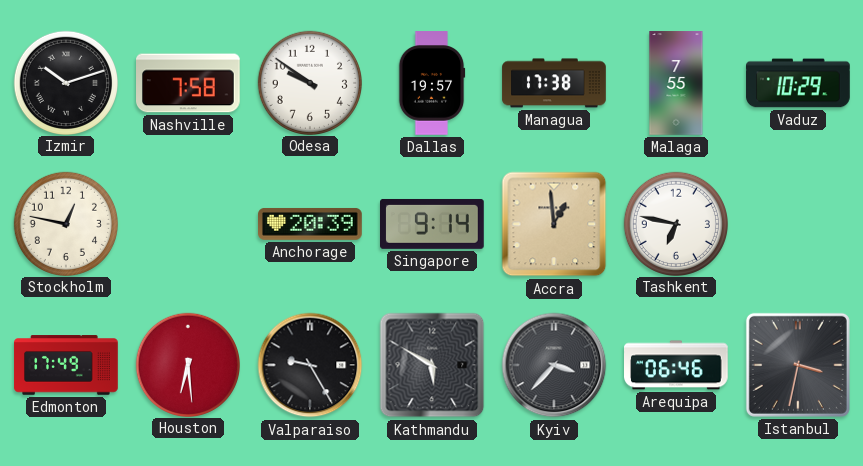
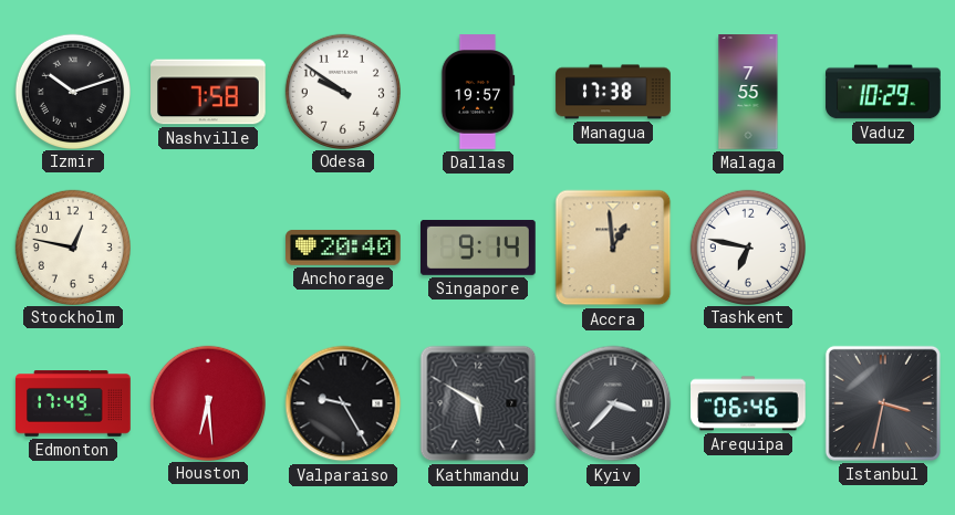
Anchorage: 20:39 -> 20:40
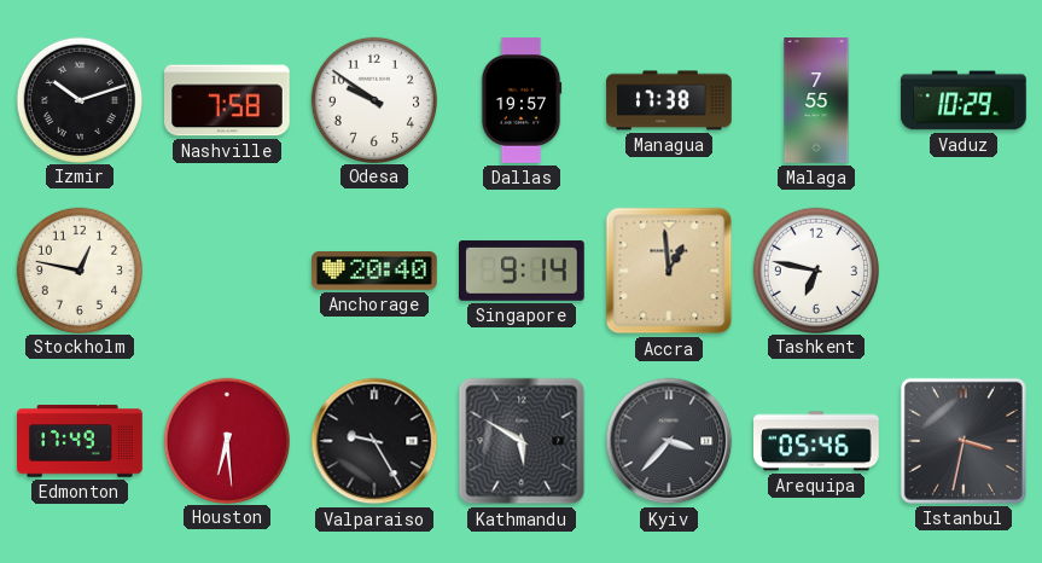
Arequipa: 06:46 -> 05:46
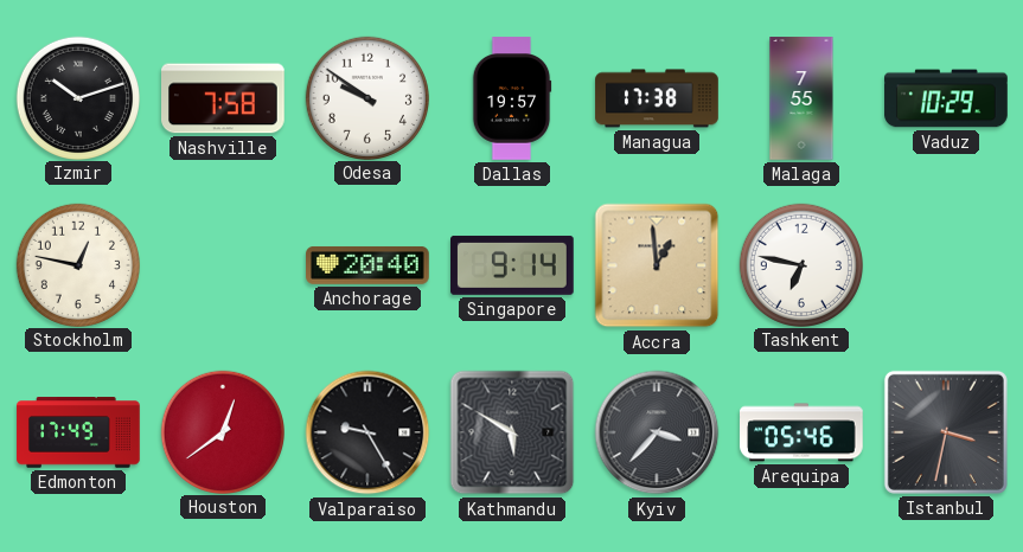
Houston: 6:29 -> 12:39
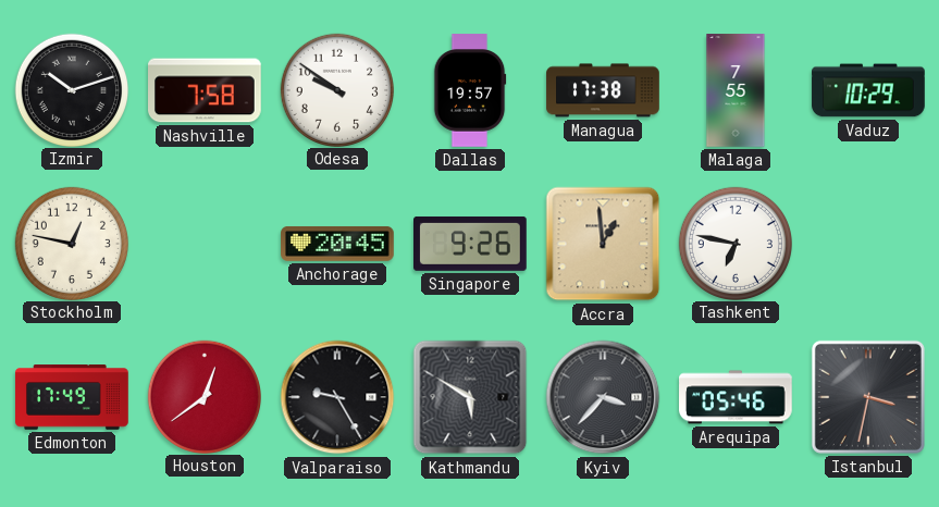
Anchorage: 20:40 -> 20:45
Singapore: 9:14 -> 9:26
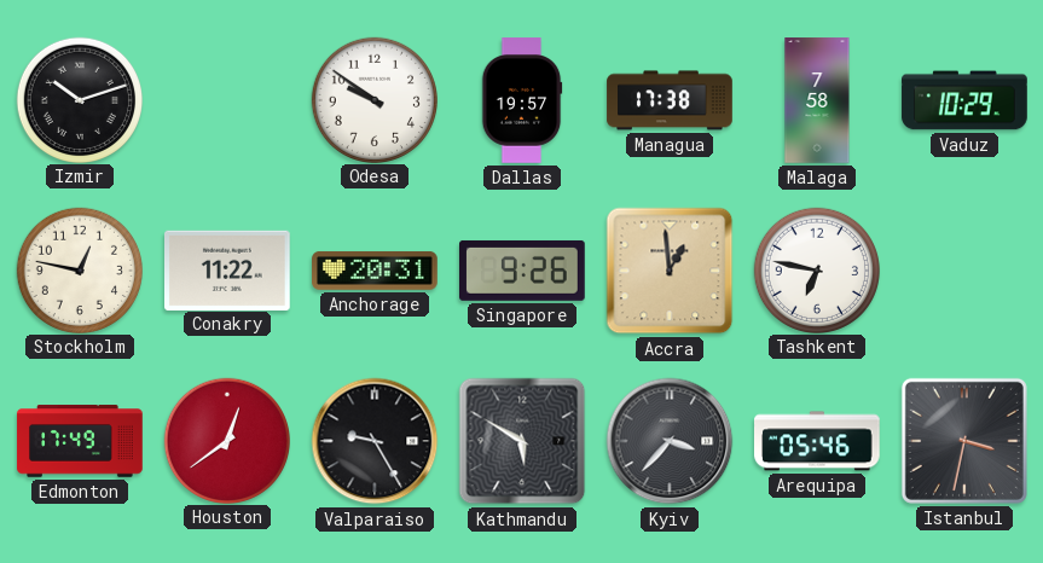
Nashville: 7:58 -> none
Malaga: 7:55 -> 7:58
Conakry: none -> 11:22
Anchorage: 20:45 -> 20:31
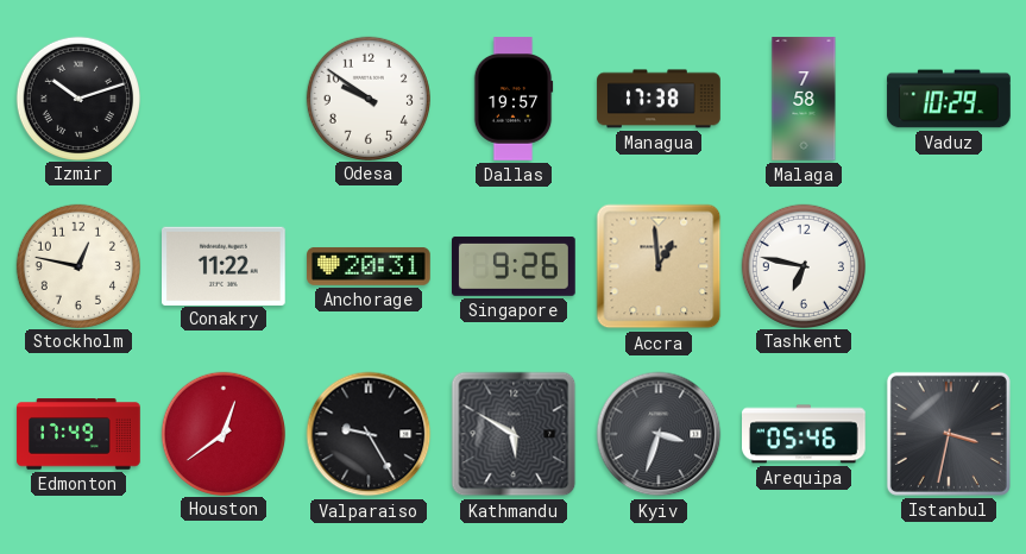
Kyiv: 3:37 -> 3:33
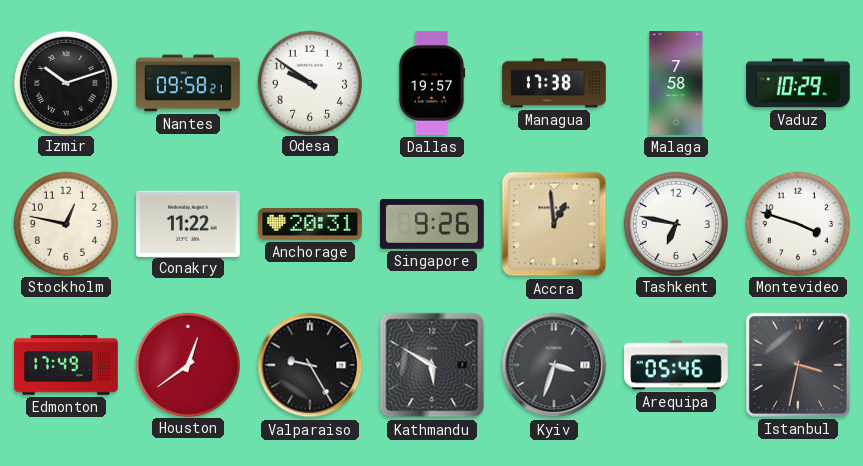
Nantes: none -> 09:58
Montevideo: none -> 3:48
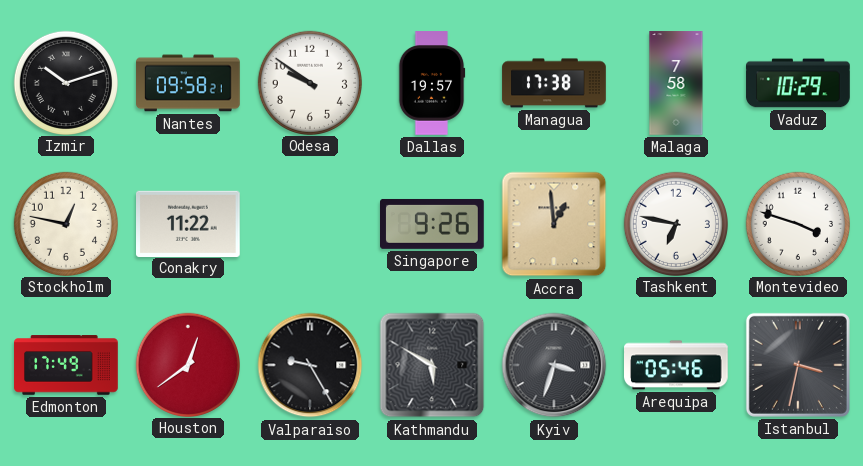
Anchorage: 20:31 -> none
